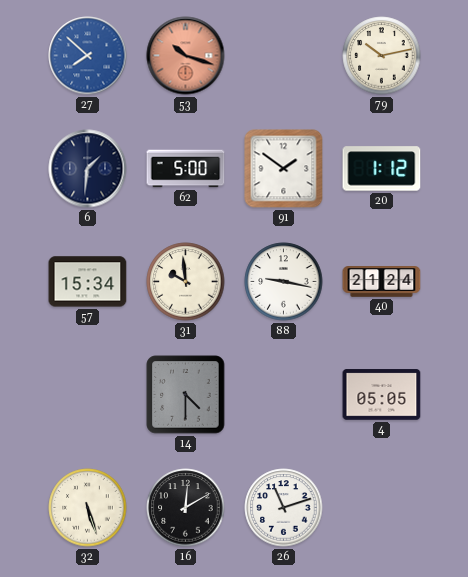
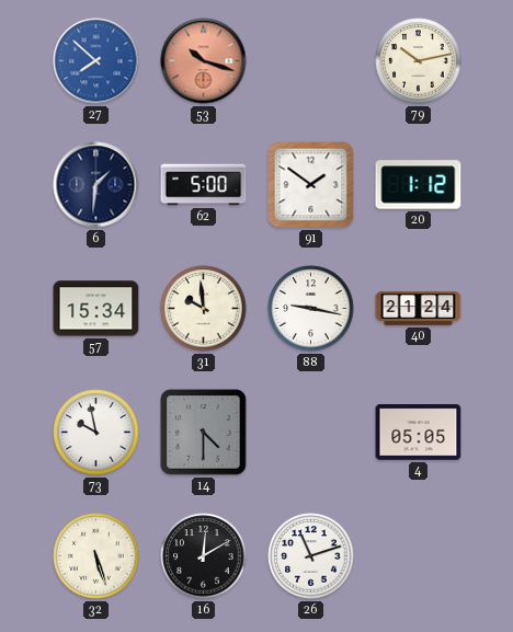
73: none -> 9:58
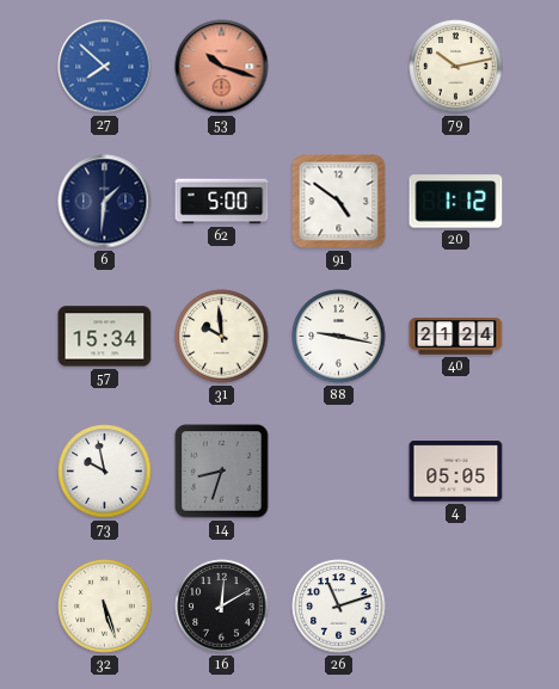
91: 1:51 -> 4:51
14: 4:30 -> 8:33
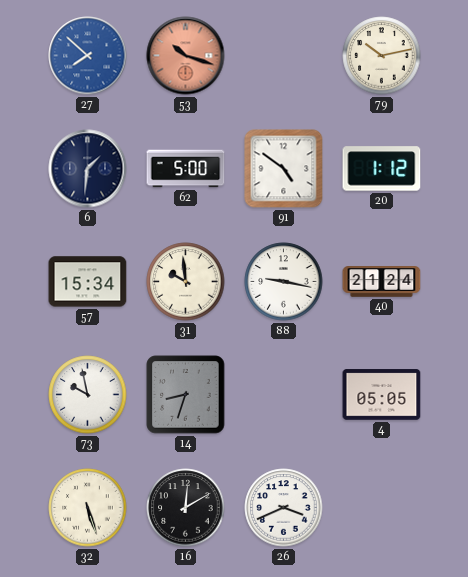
26: 11:12 -> 3:41
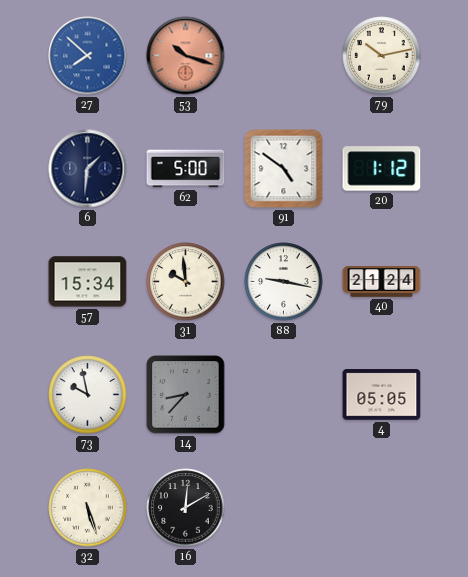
14: 8:33 -> 8:37
26: 3:41 -> none
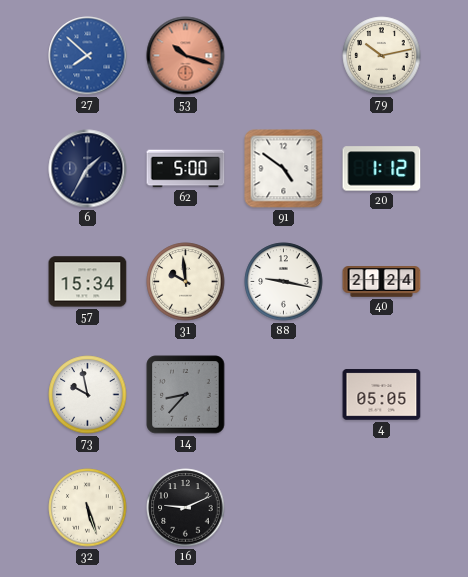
6: 1:31 -> 1:35
16: 12:10 -> 9:11
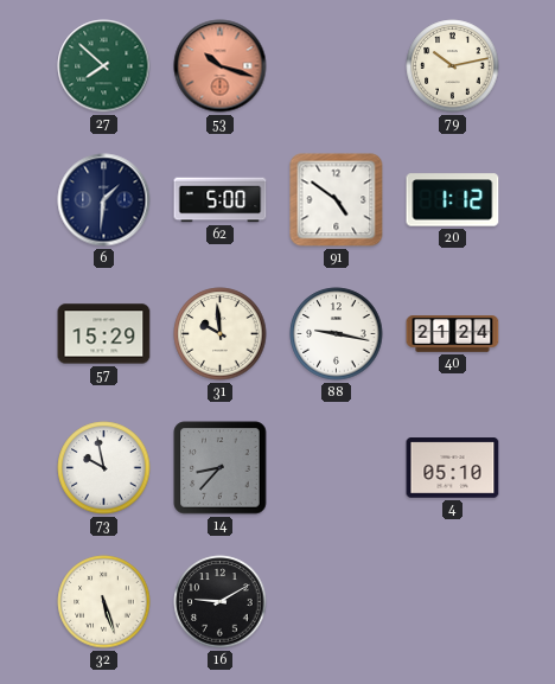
27 dial: blue -> green
6: 1:35 -> 1:31
57: 15:34 -> 15:29
4: 05:05 -> 05:10
16: 9:11 -> 9:10
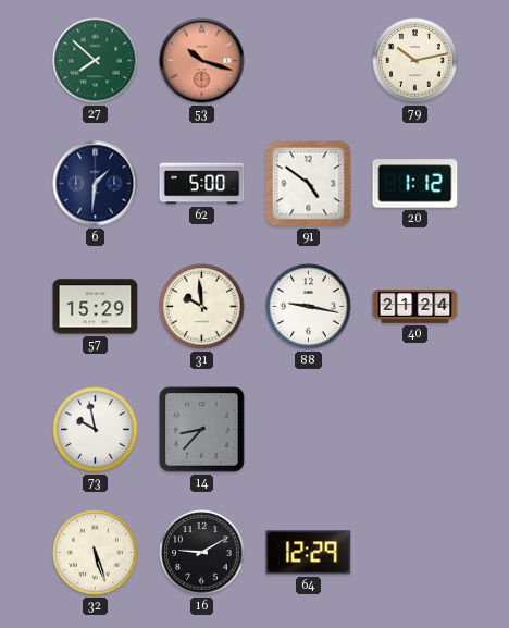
4: 05:10 -> none
64: none -> 12:29
